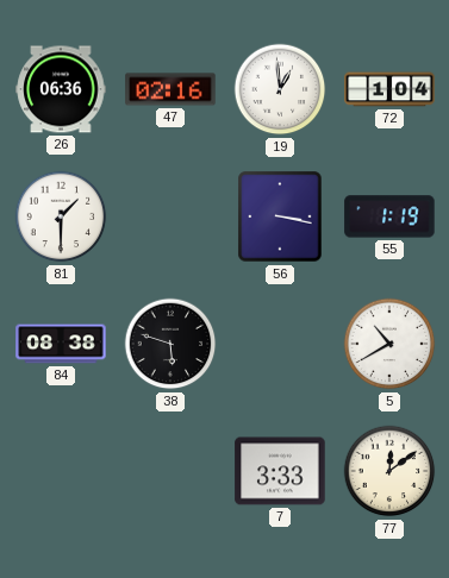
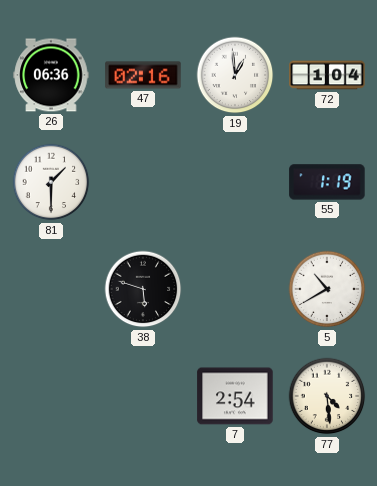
56: 3:17 -> none
84: 08:38 -> none
7: 3:33 -> 2:54
77: 12:09 -> 4:29
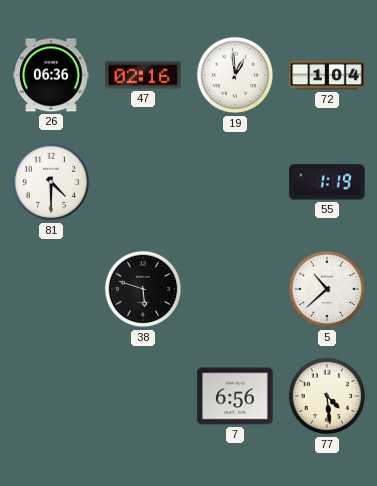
81: 1:30 -> 4:30
5: 10:40 -> 10:38
7: 2:54 -> 6:56
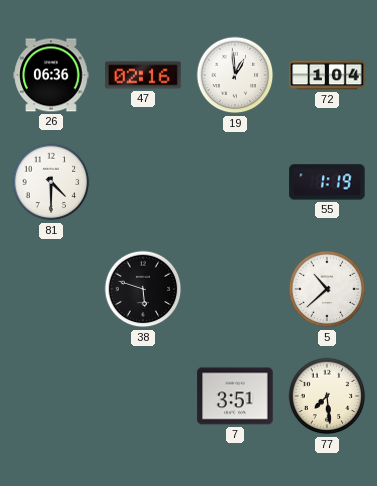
7: 6:56 -> 3:51
77: 4:29 -> 7:29
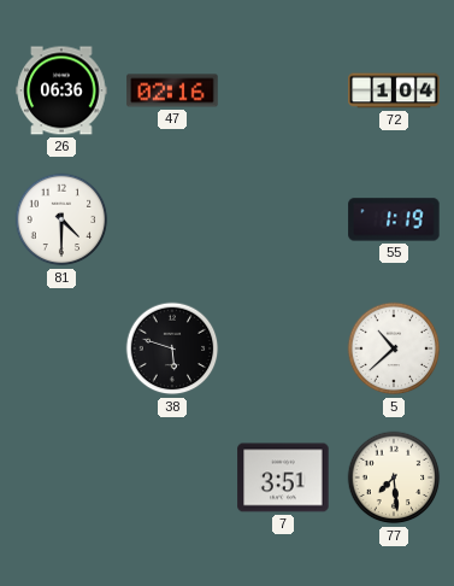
19: 12:59 -> none
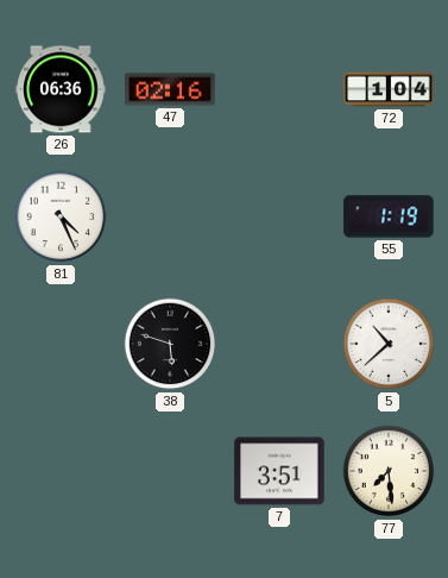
81: 4:30 -> 4:26
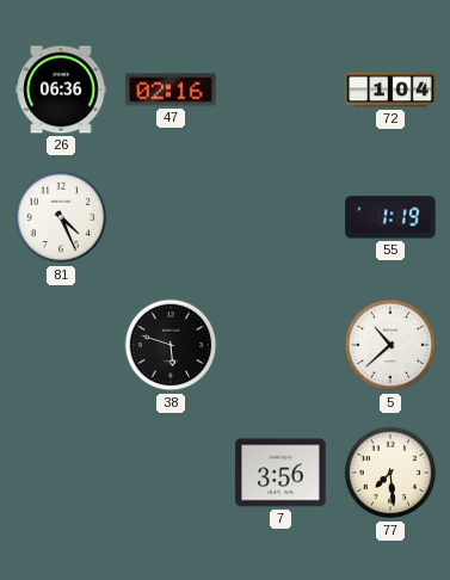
7: 3:51 -> 3:56
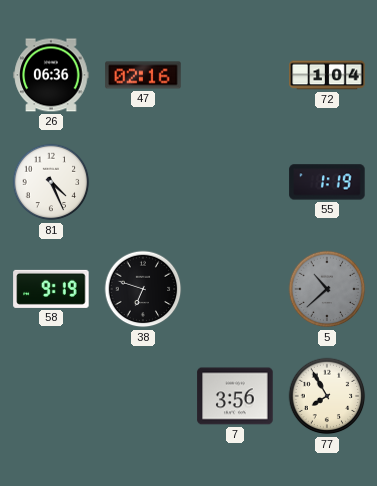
58: none -> 9:19
38: 5:48 -> 6:48
5 dial: white -> grey
77: 7:29 -> 7:55
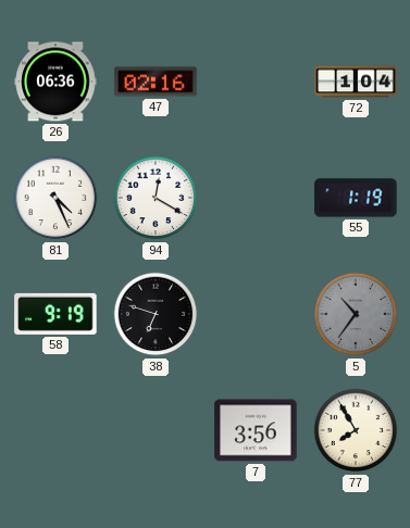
94: none -> 12:20
5: 10:38 -> 10:36
